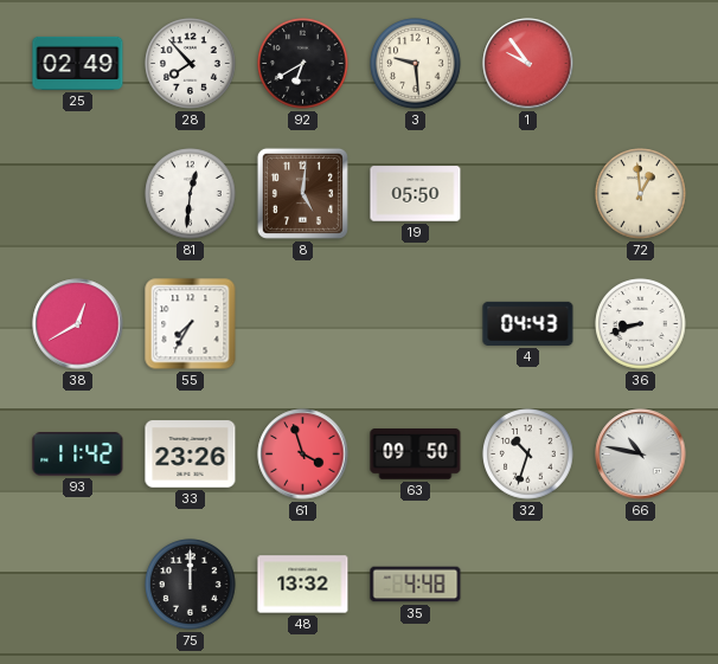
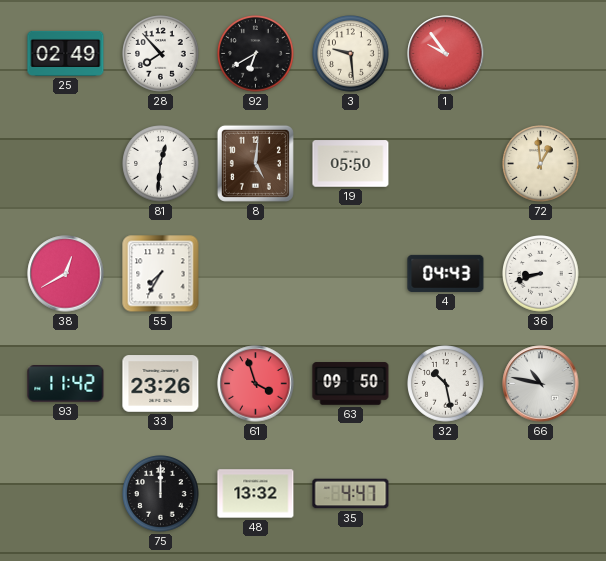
32: 10:33 -> 10:28
35: 4:48 -> 4:47
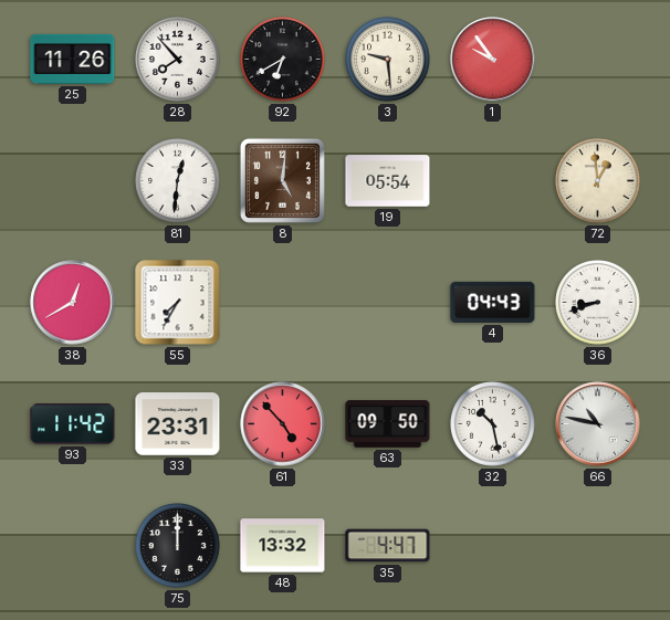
25: 02:49 -> 11:26
19: 05:50 -> 05:54
33: 23:26 -> 23:31
61: 3:57 -> 4:53
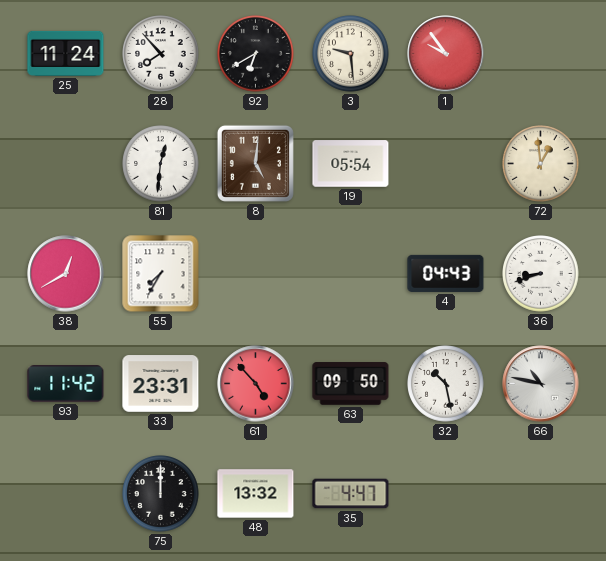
25: 11:26 -> 11:24
